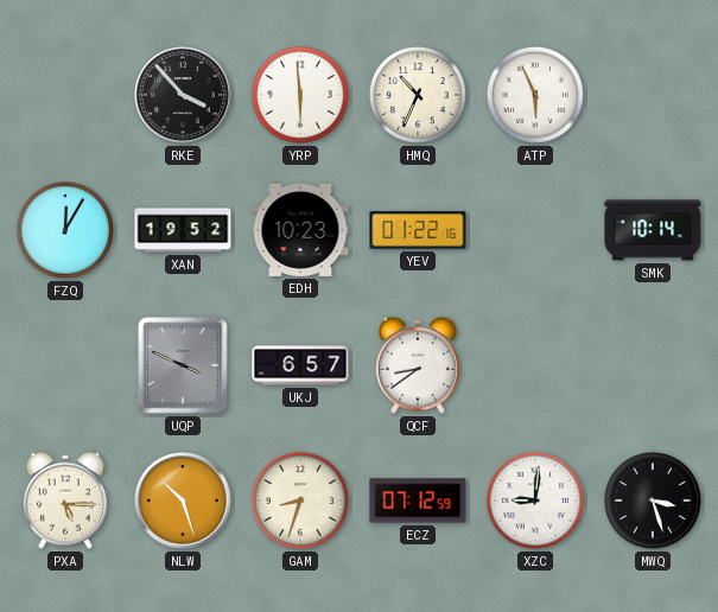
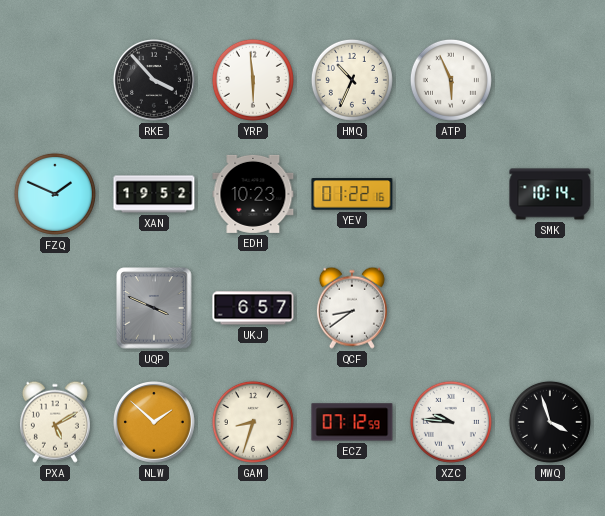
FZQ: 12:05 -> 1:49
PXA: 5:15 -> 5:10
NLW: 10:27 -> 1:52
XZC: 9:01 -> 9:46
MWQ: 3:27 -> 3:57
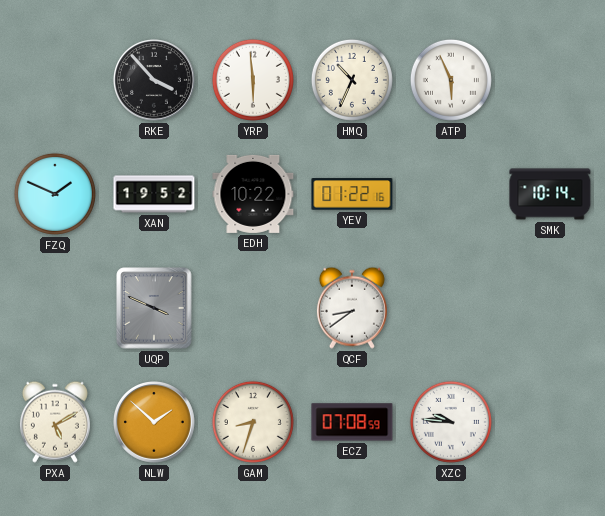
EDH: 10:23 -> 10:22
UKJ: 6:57 -> none
ECZ: 07:12 -> 07:08
MWQ: 3:57 -> none
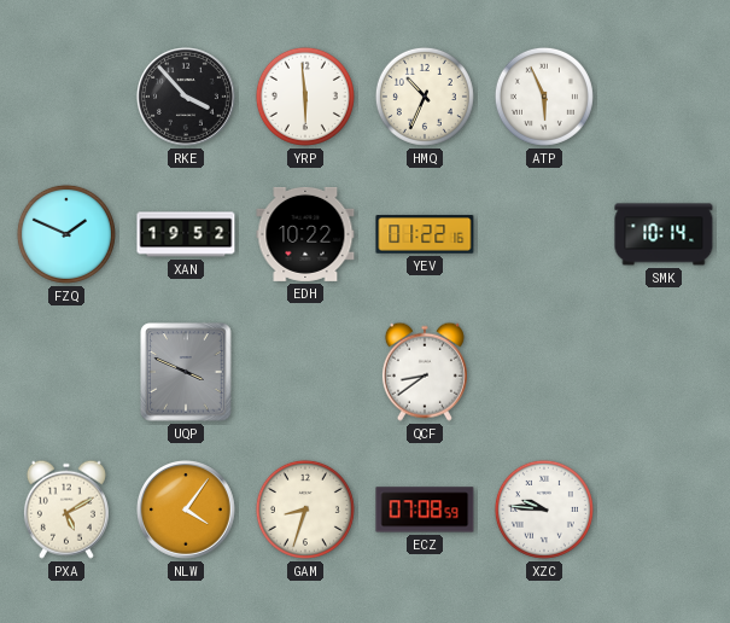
NLW: 1:52 -> 4:06
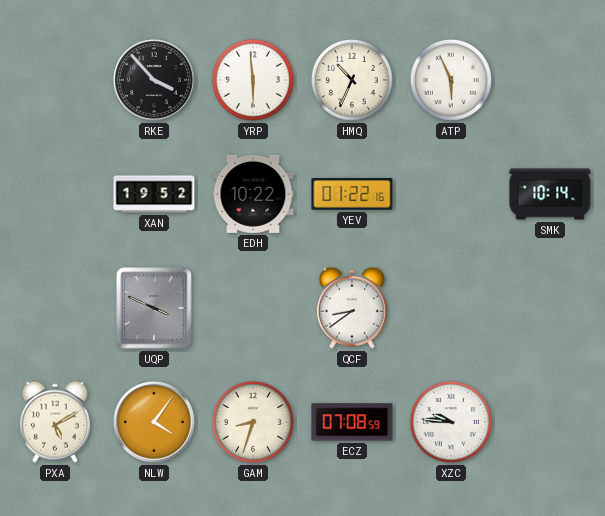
FZQ: 1:49 -> none
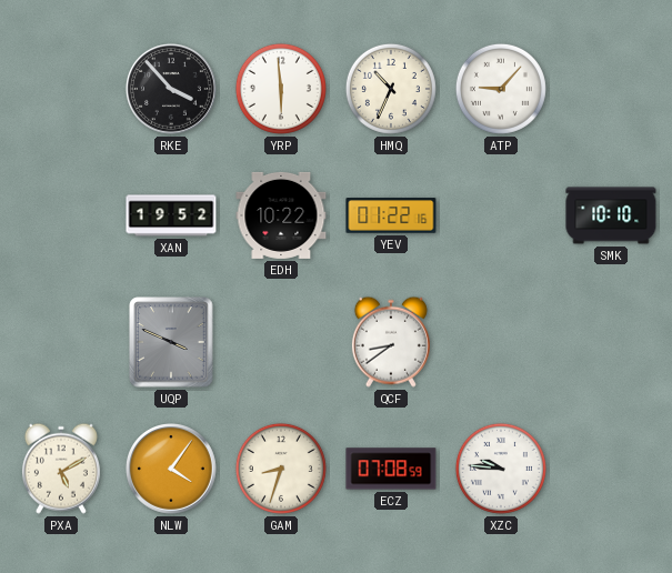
ATP: 5:56 -> 9:07
SMK: 10:14 -> 10:10
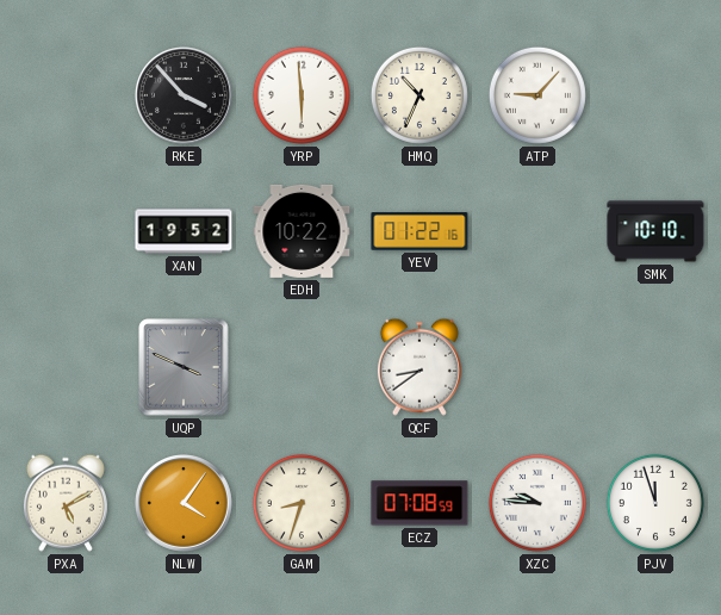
PJV: none -> 11:57
